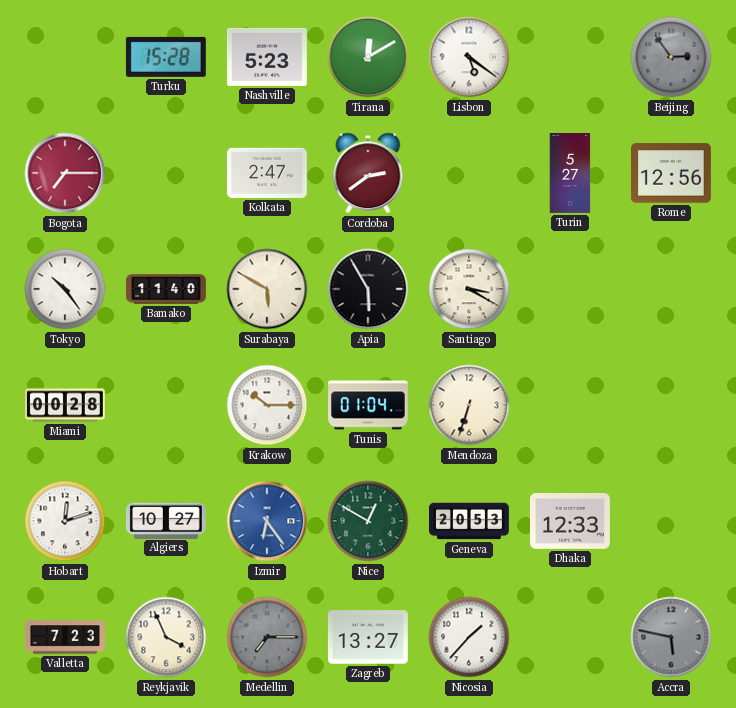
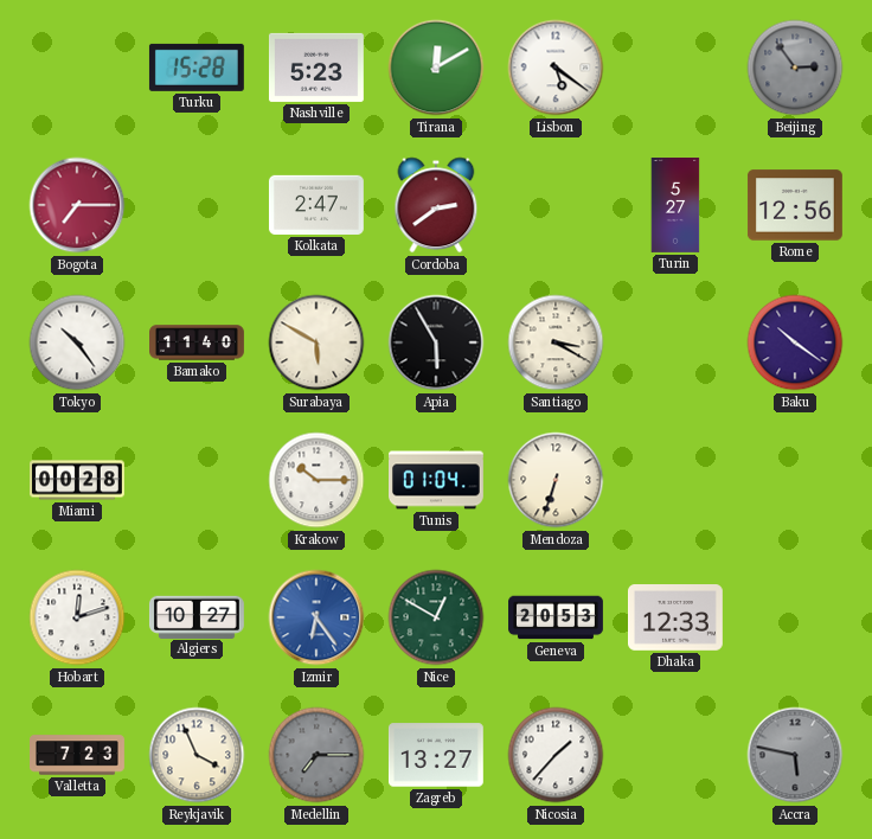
Baku: none -> 10:21
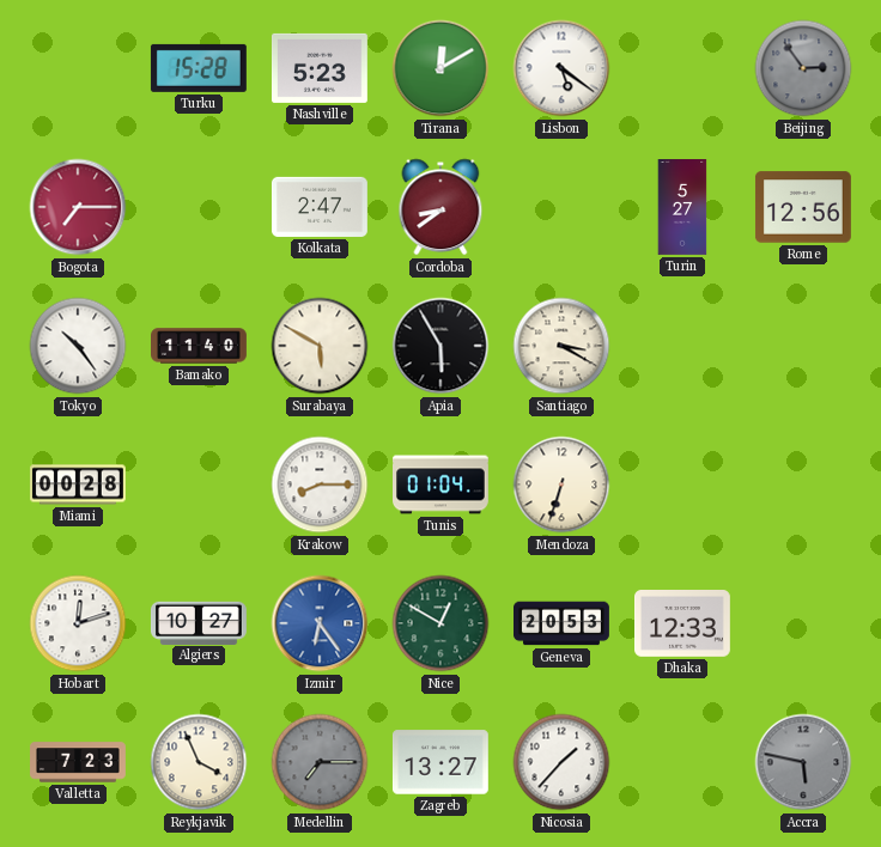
Cordoba: 2:39 -> 8:39
Baku: 10:21 -> none
Krakow: 10:15 -> 8:15
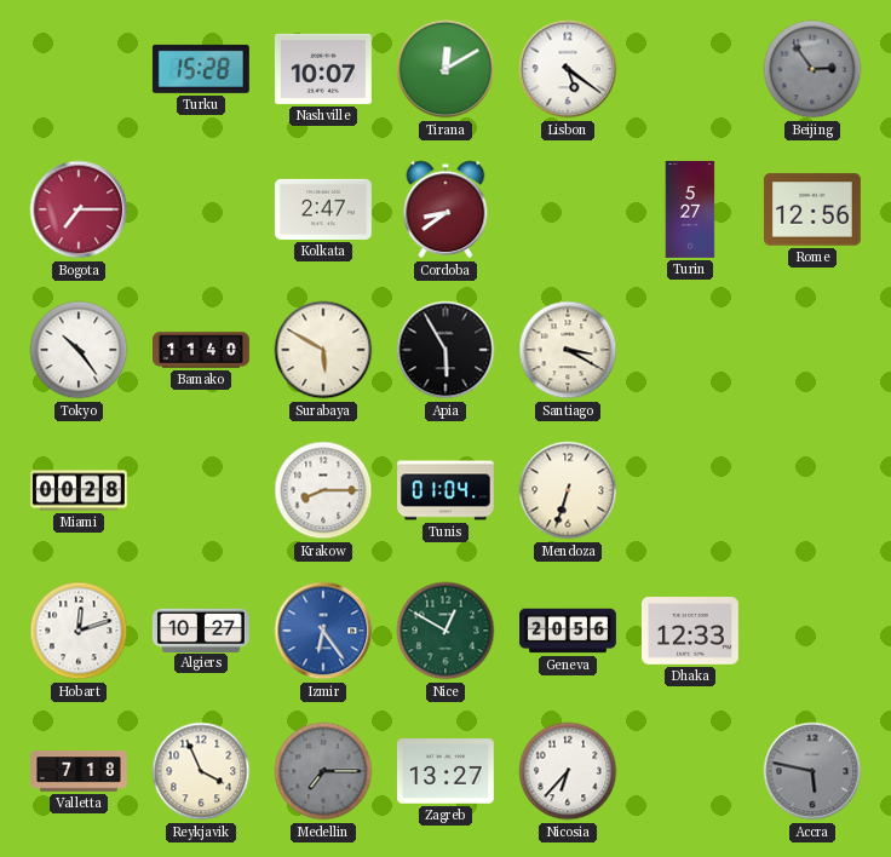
Nashville: 5:23 -> 10:07
Geneva: 20:53 -> 20:56
Valletta: 7:23 -> 7:18
Nicosia: 1:37 -> 6:37
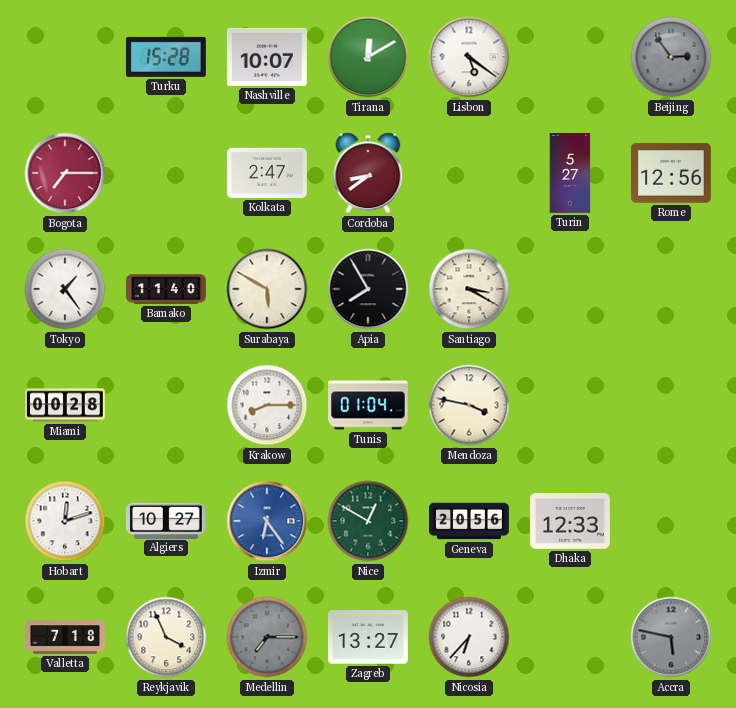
Tokyo: 10:24 -> 1:24
Apia: 5:55 -> 7:55
Mendoza: 6:33 -> 3:47
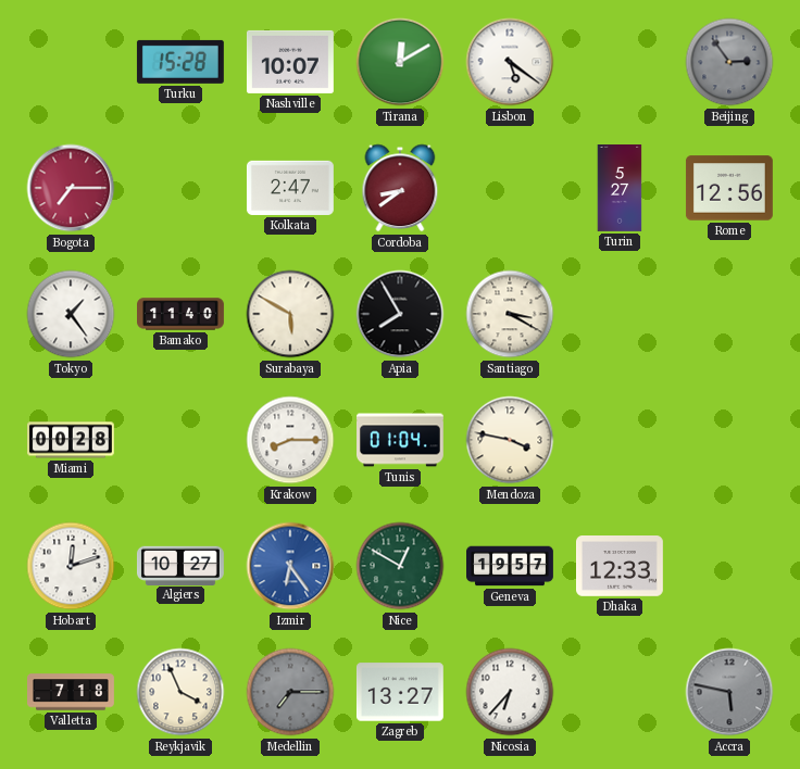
Geneva: 20:56 -> 19:57
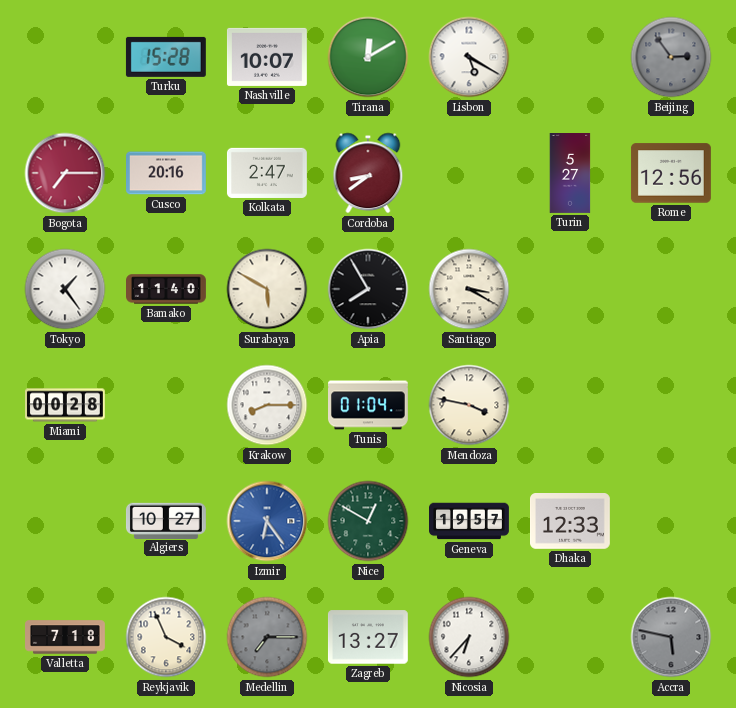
Lisbon: 5:21 -> 5:20
Cusco: none -> 20:16
Hobart: 12:12 -> none
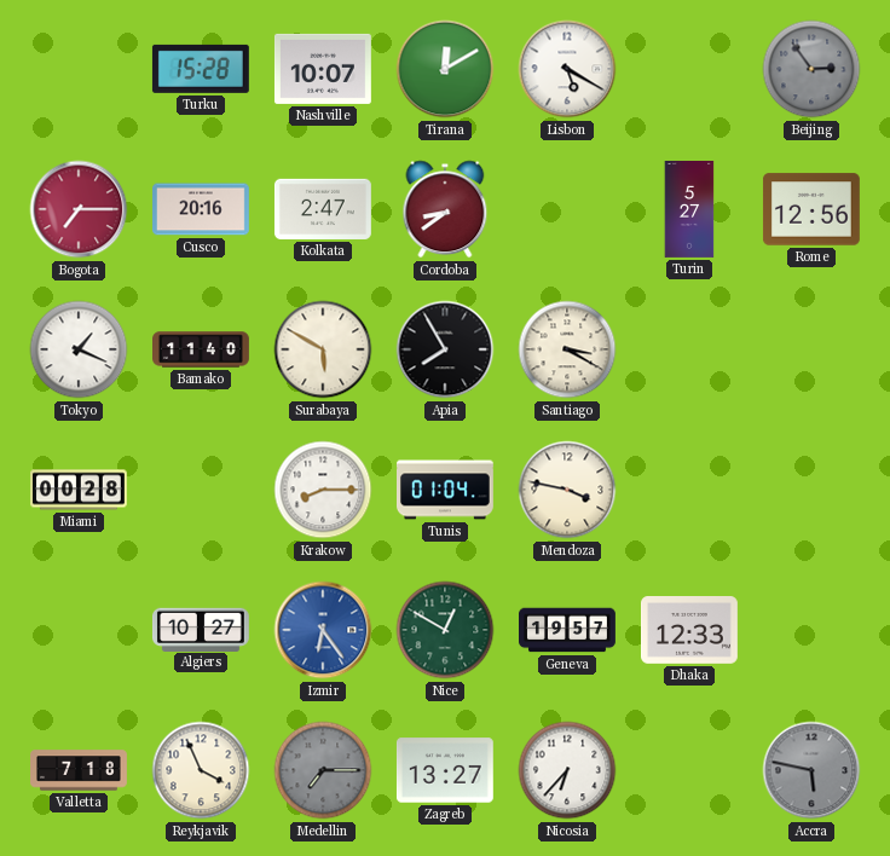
Tokyo: 1:24 -> 1:19
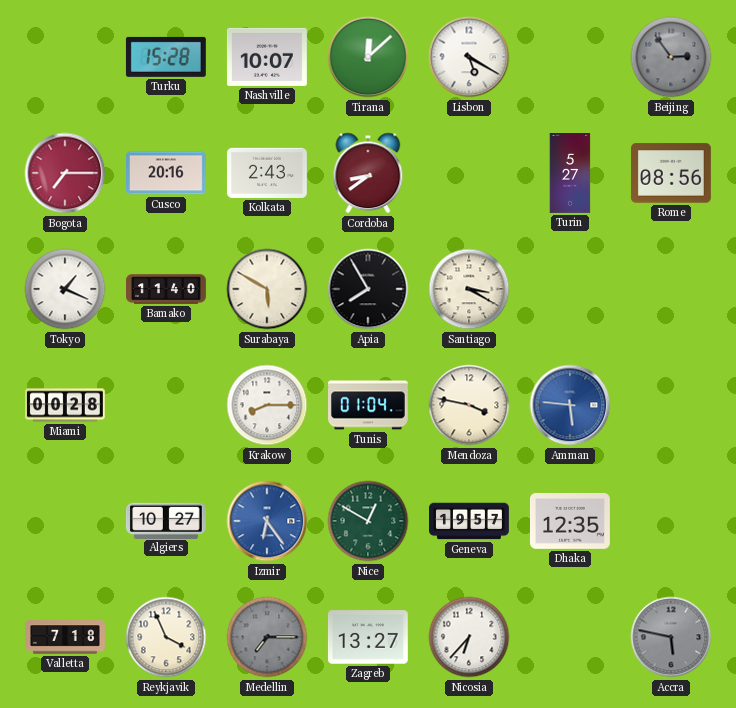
Tirana: 12:10 -> 12:08
Kolkata: 2:47 -> 2:43
Rome: 12:56 -> 08:56
Amman: none -> 5:46
Dhaka: 12:33 -> 12:35
